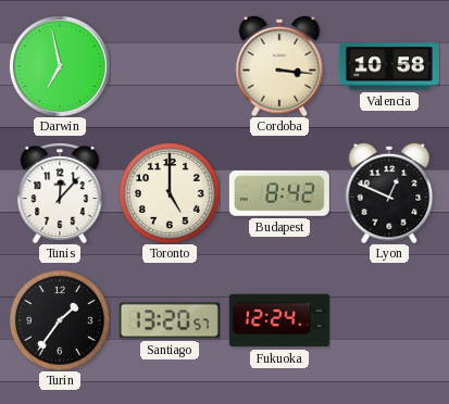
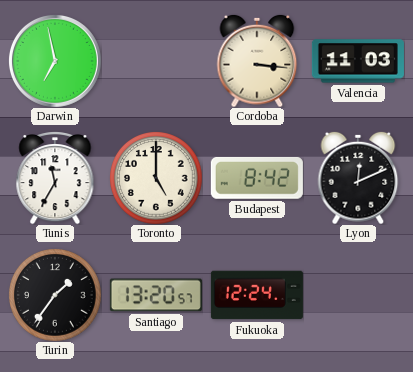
Valencia: 10:58 -> 11:03
Tunis: 12:07 -> 11:35
Lyon: 12:49 -> 12:11
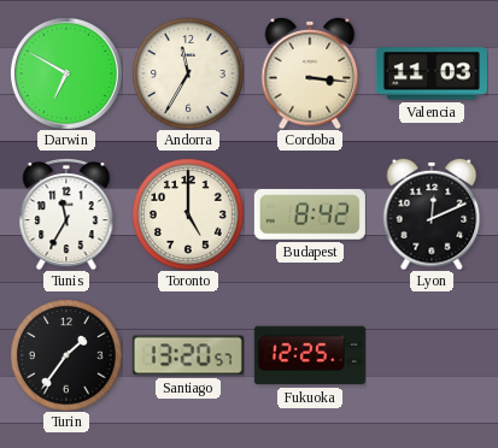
Darwin: 6:58 -> 6:50
Andorra: none -> 11:35
Fukuoka: 12:24 -> 12:25
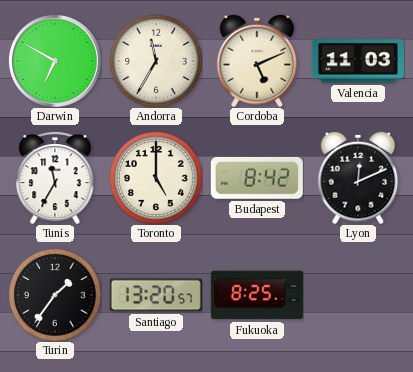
Cordoba: 3:16 -> 5:11
Fukuoka: 12:25 -> 8:25
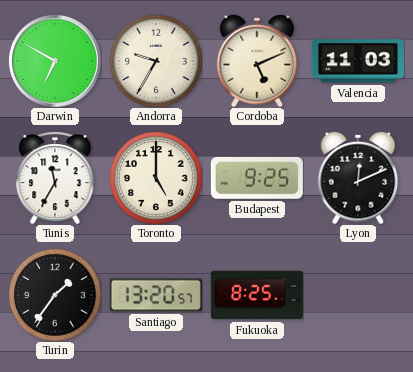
Andorra: 11:35 -> 9:35
Budapest: 8:42 -> 9:25
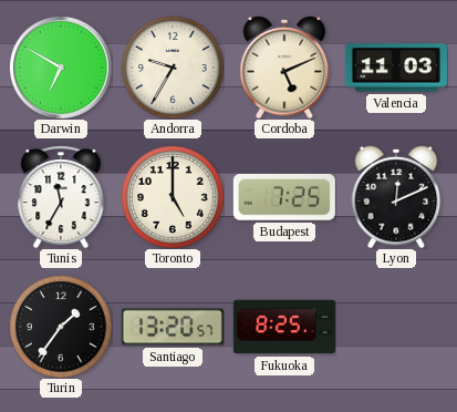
Budapest: 9:25 -> 7:25
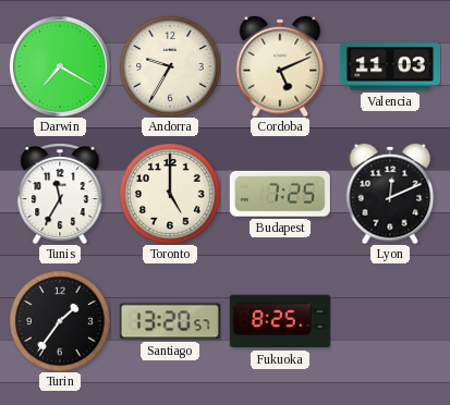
Darwin: 6:50 -> 7:20
